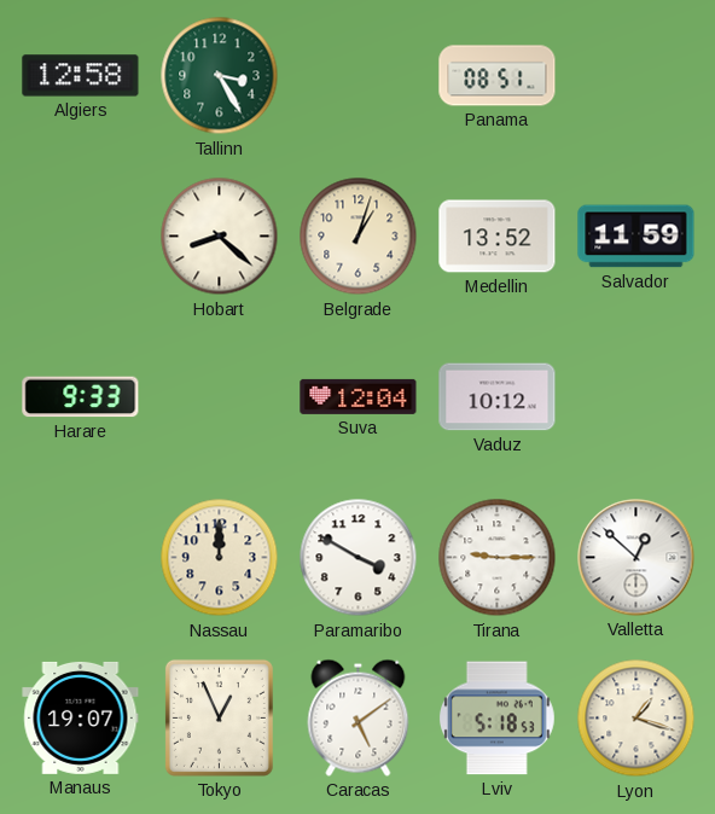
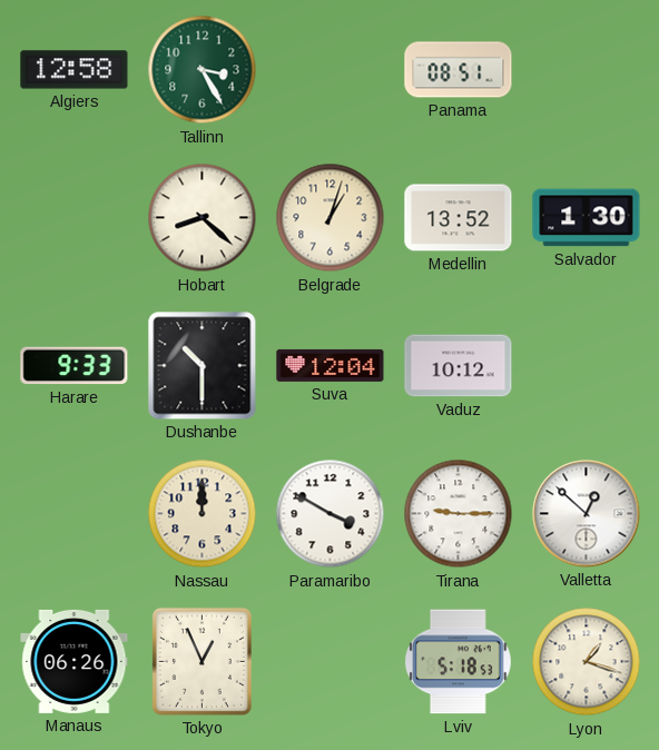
Salvador: 11:59 -> 1:30
Dushanbe: none -> 10:30
Manaus: 19:07 -> 06:26
Caracas: 5:09 -> none
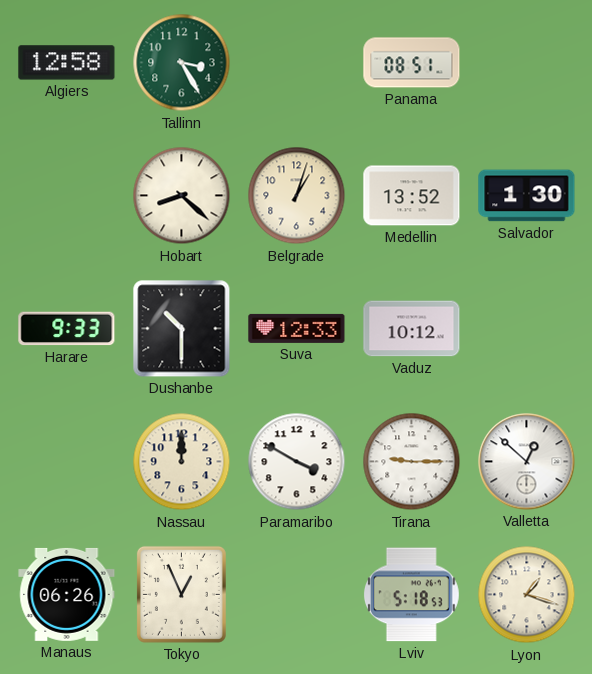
Suva: 12:04 -> 12:33
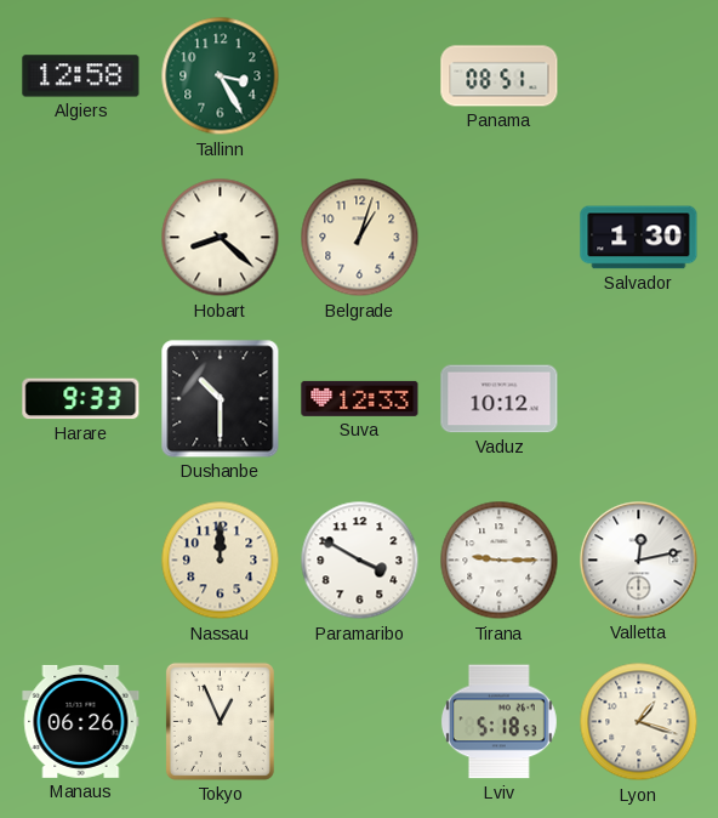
Medellin: 13:52 -> none
Valletta: 12:52 -> 12:13
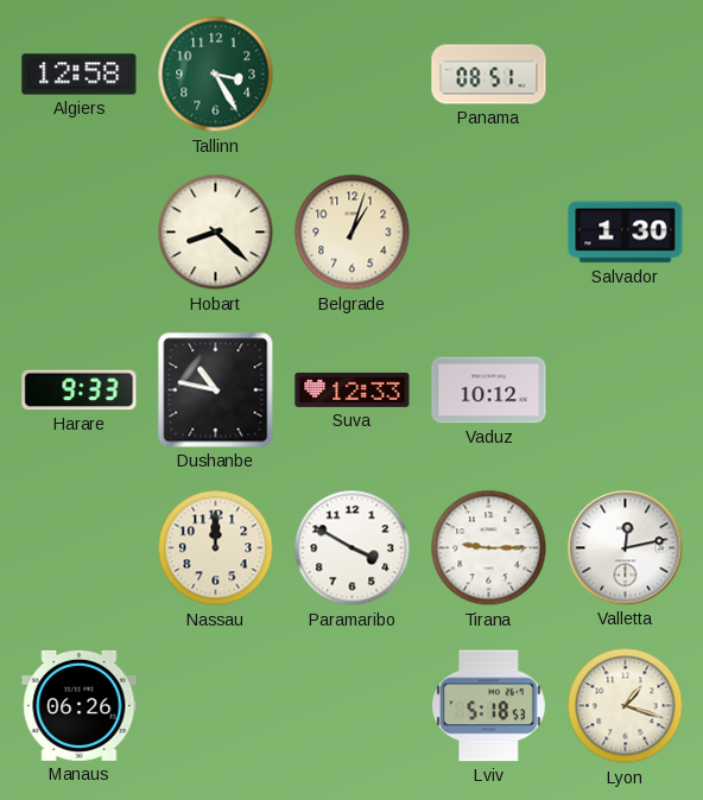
Dushanbe: 10:30 -> 10:47
Tokyo: 12:56 -> none
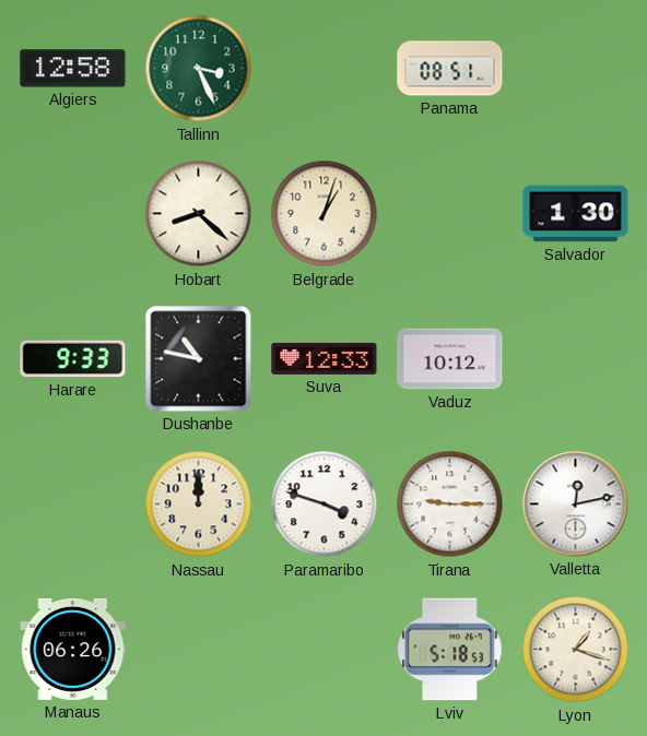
Tallinn: 3:25 -> 3:26
Paramaribo: 3:50 -> 3:48
